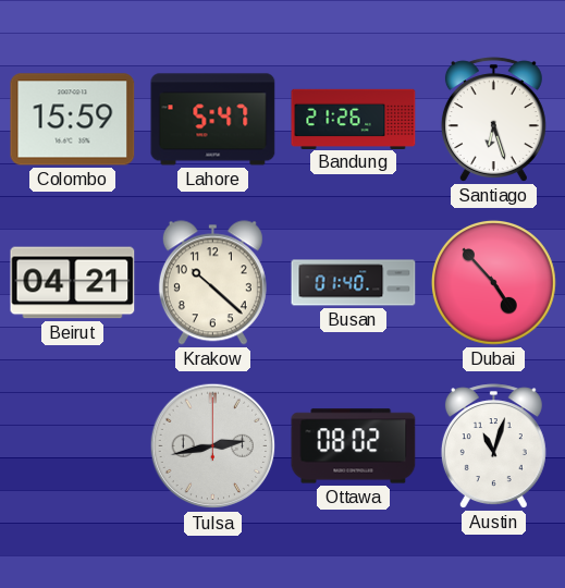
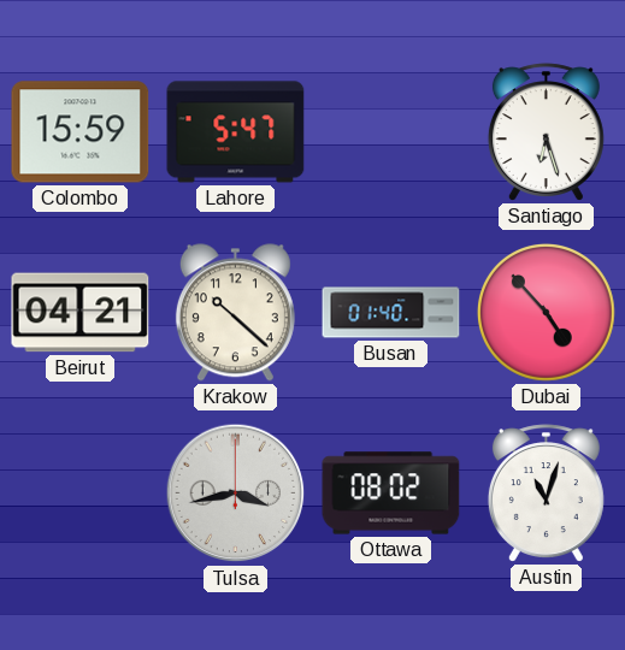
Bandung: 21:26 -> none
Tulsa: 2:43 -> 3:43
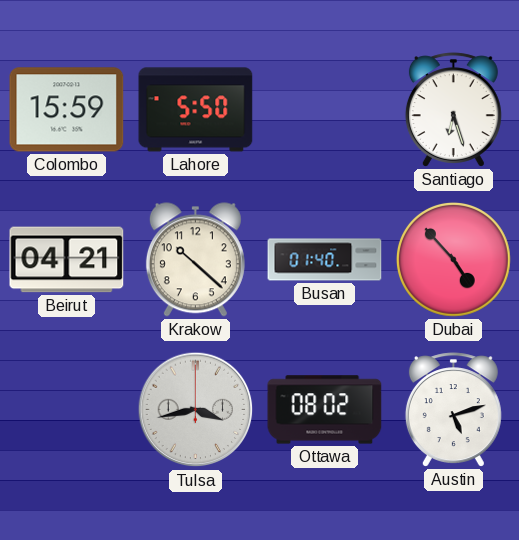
Lahore: 5:47 -> 5:50
Austin: 11:03 -> 5:12
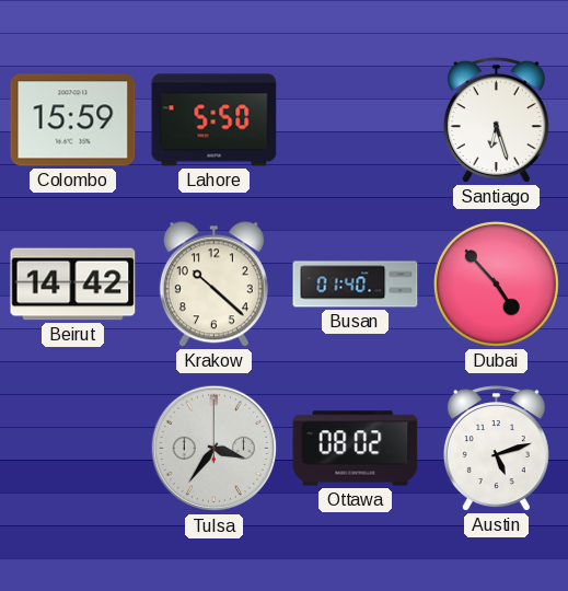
Beirut: 04:21 -> 14:42
Tulsa: 3:43 -> 3:36
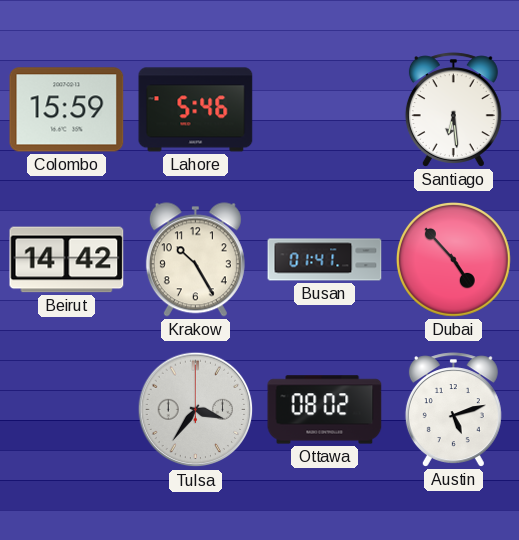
Lahore: 5:50 -> 5:46
Santiago: 6:27 -> 6:29
Krakow: 10:22 -> 10:25
Busan: 01:40 -> 01:41
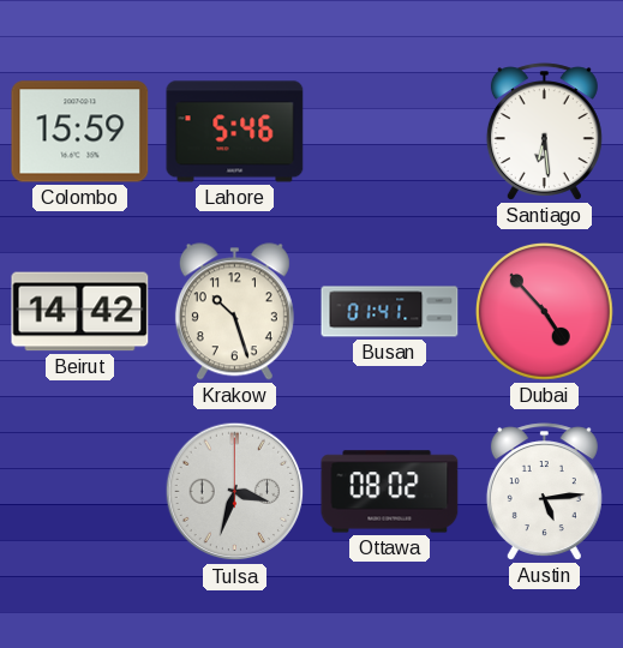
Krakow: 10:25 -> 10:27
Tulsa: 3:36 -> 3:33
Austin: 5:12 -> 5:14
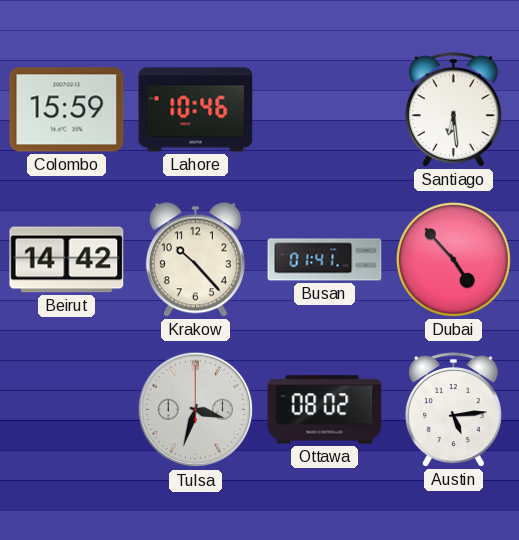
Lahore: 5:46 -> 10:46
Krakow: 10:27 -> 10:23
